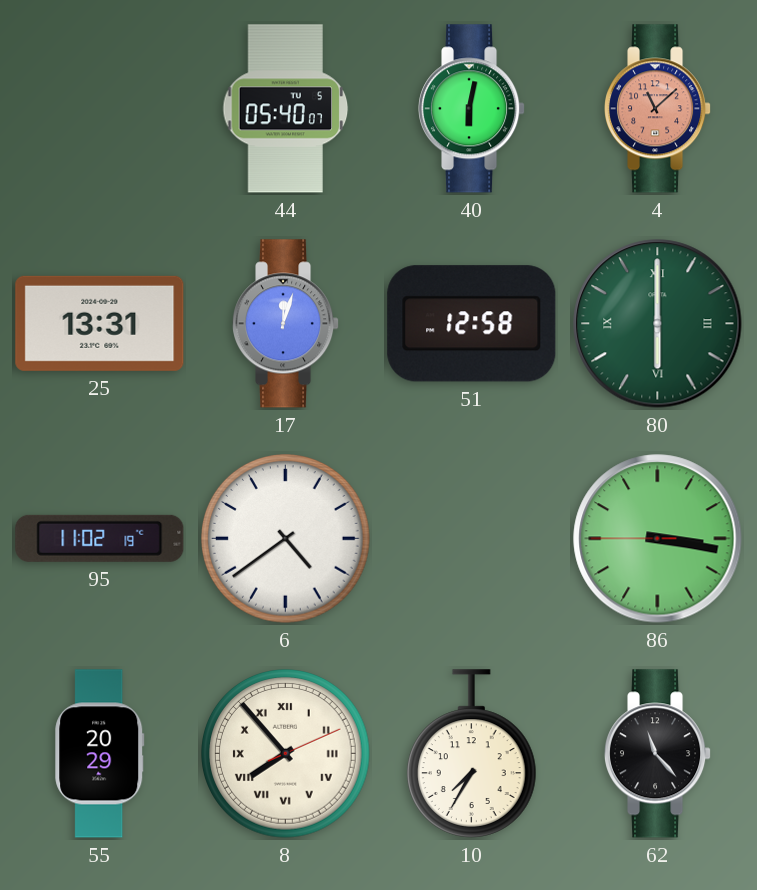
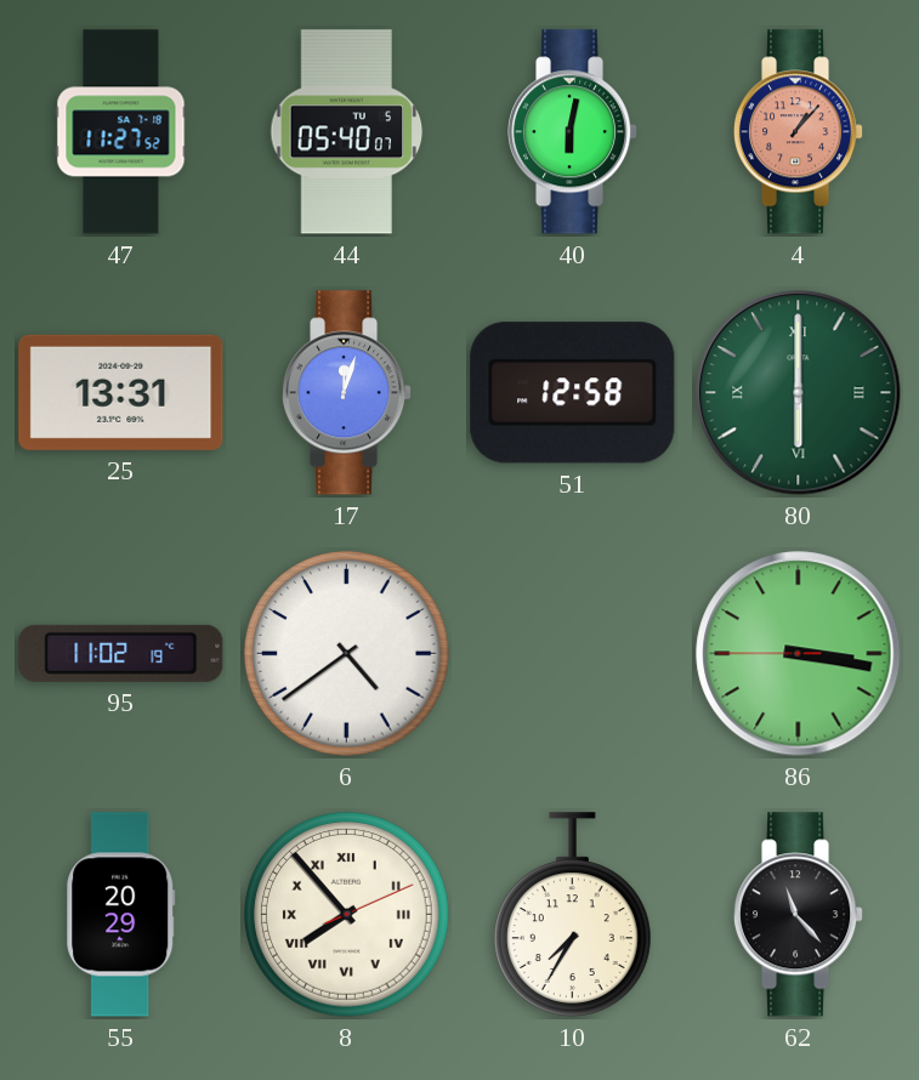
47: none -> 11:27
4: 11:08 -> 1:07
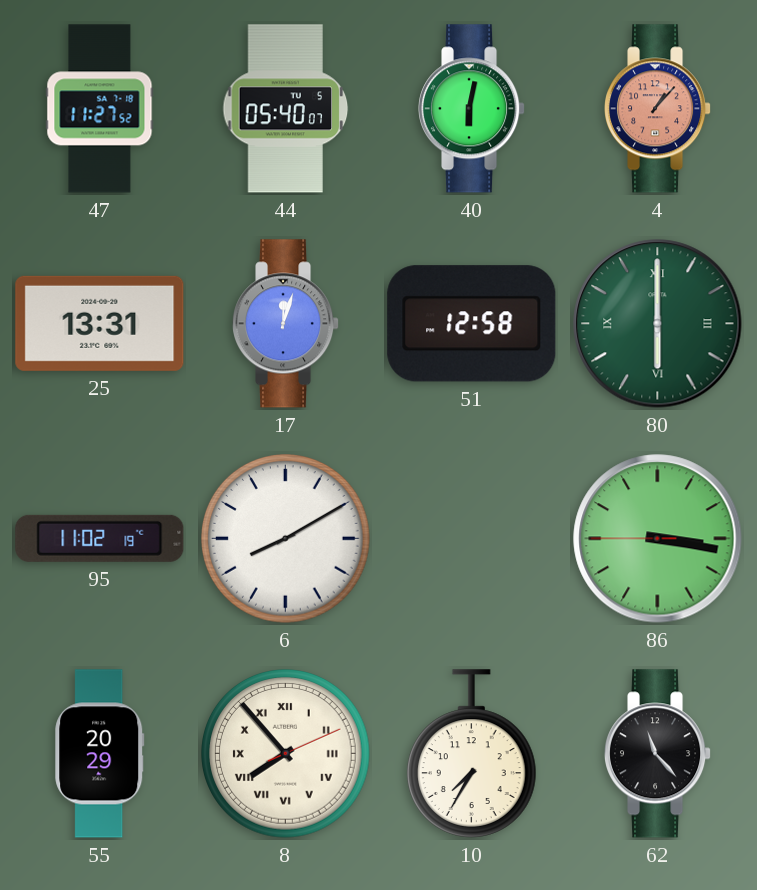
6: 4:39 -> 8:10
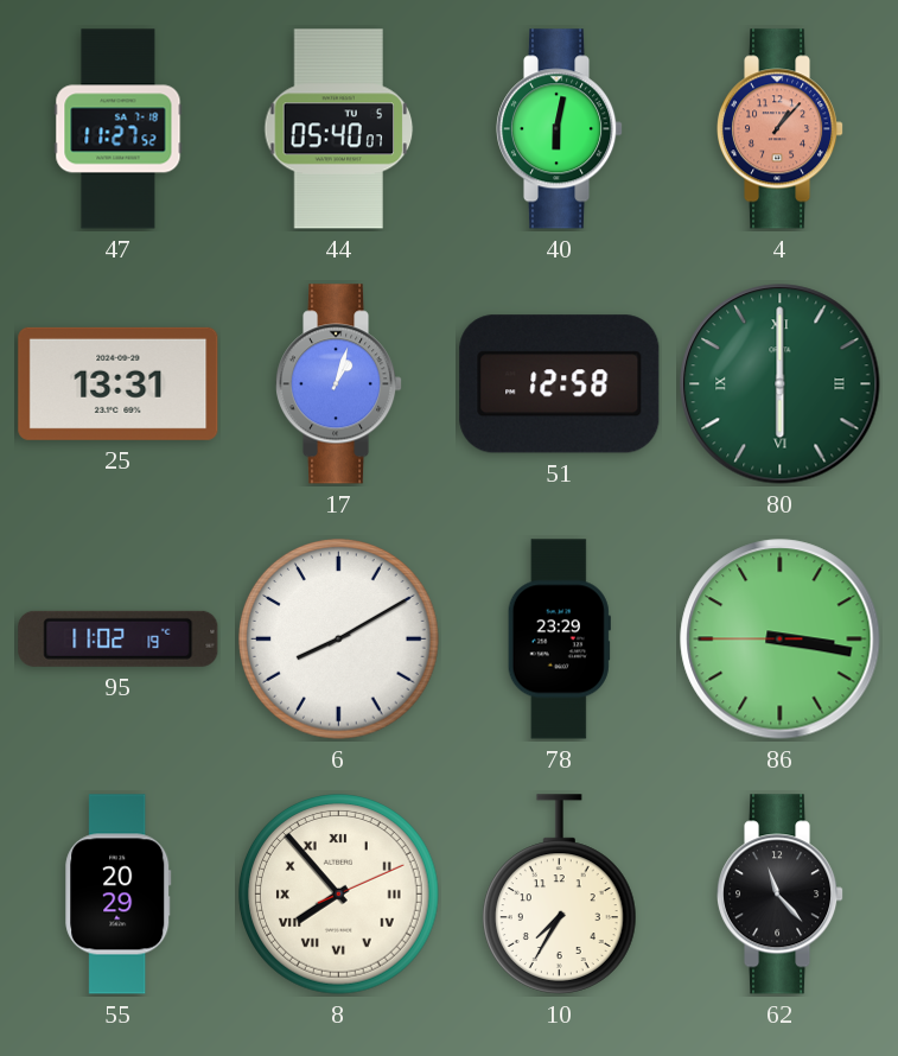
17: 12:03 -> 1:03
78: none -> 23:29
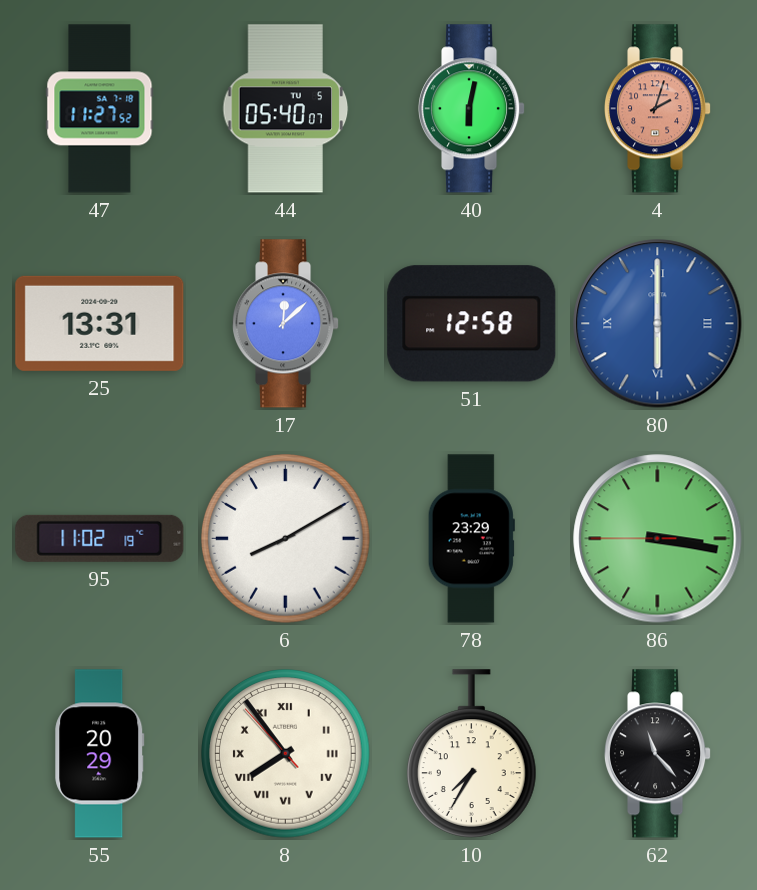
4: 1:07 -> 2:03
17: 1:03 -> 12:08
80 dial: green -> blue
8: 7:53:11 -> 7:53:53
